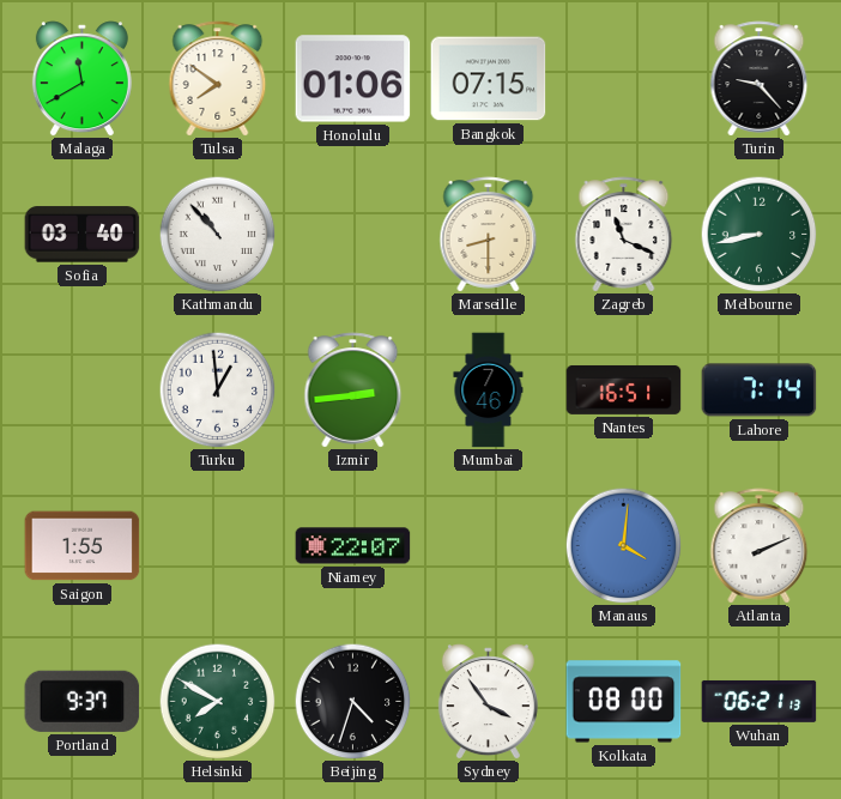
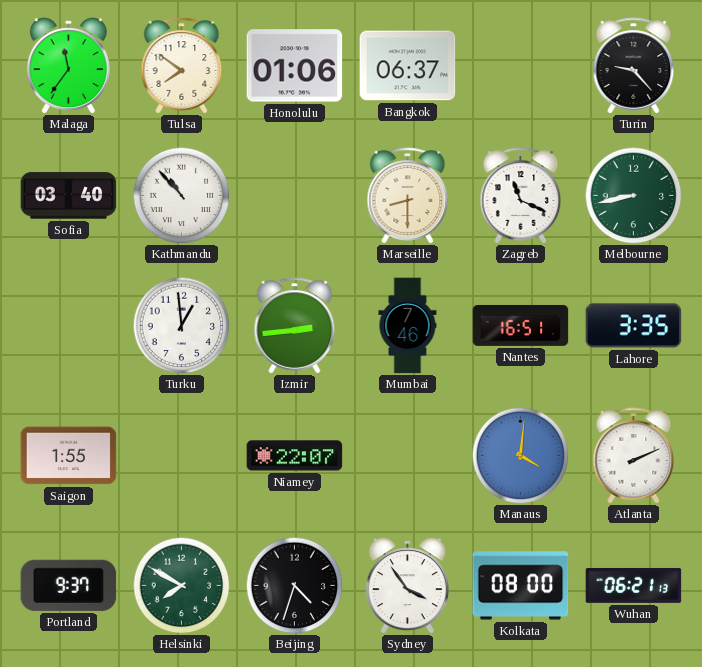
Malaga: 11:40 -> 11:36
Bangkok: 07:15 -> 06:37
Lahore: 7:14 -> 3:35
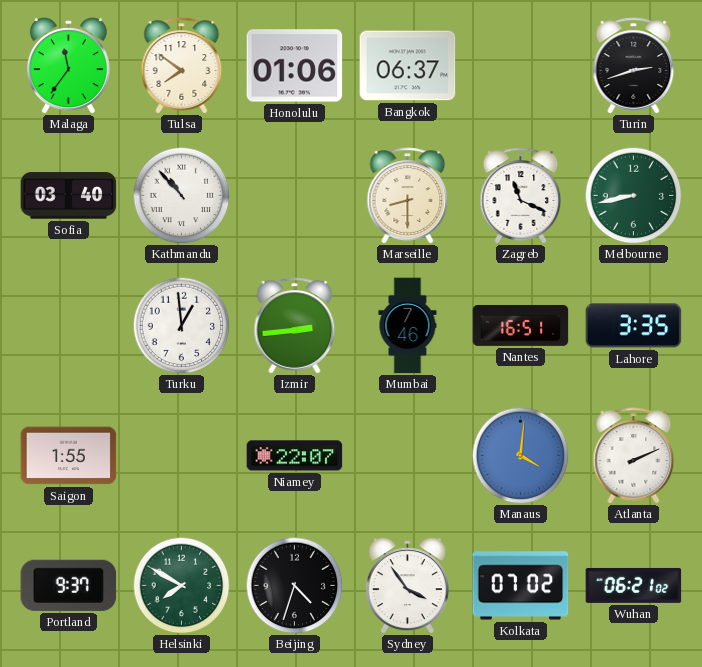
Turin: 9:23 -> 2:42
Kolkata: 08:00 -> 07:02
Wuhan: 06:21:13 -> 06:21:02
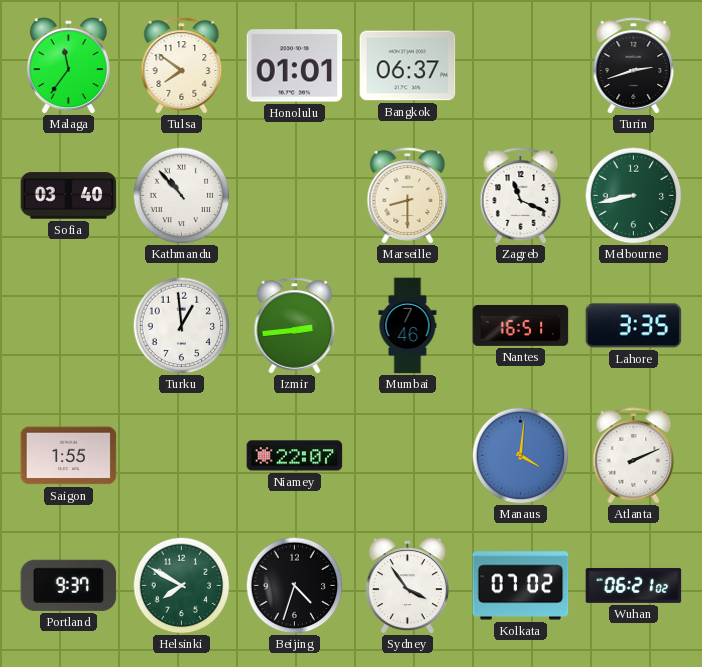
Honolulu: 01:06 -> 01:01
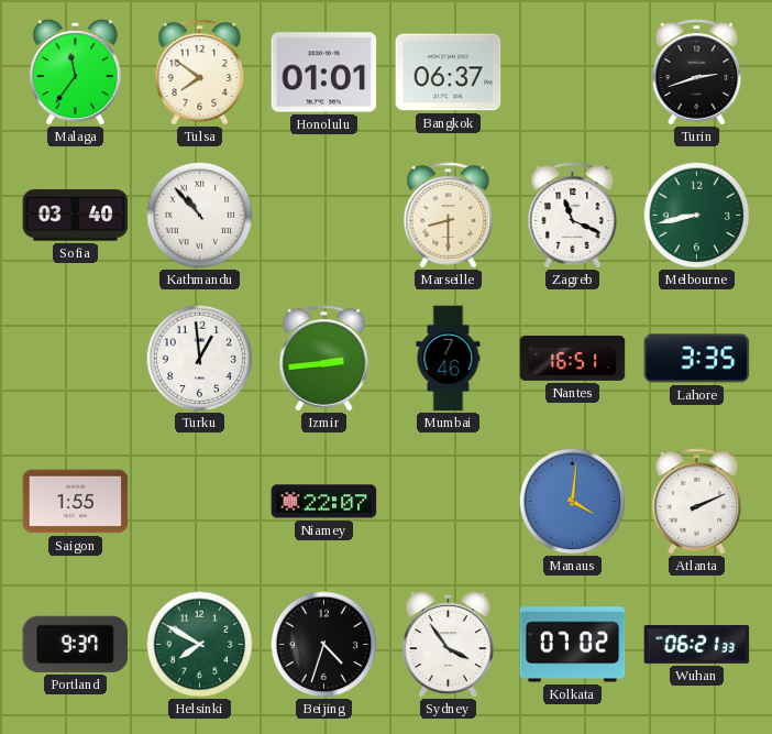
Wuhan: 06:21:02 -> 06:21:33
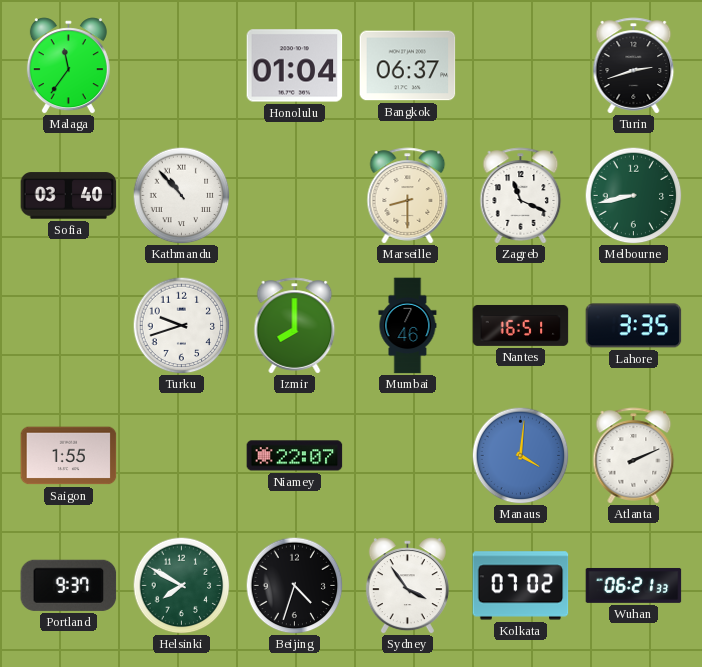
Tulsa: 7:51 -> none
Honolulu: 01:01 -> 01:04
Turku: 12:59 -> 9:42
Izmir: 2:44 -> 8:00
